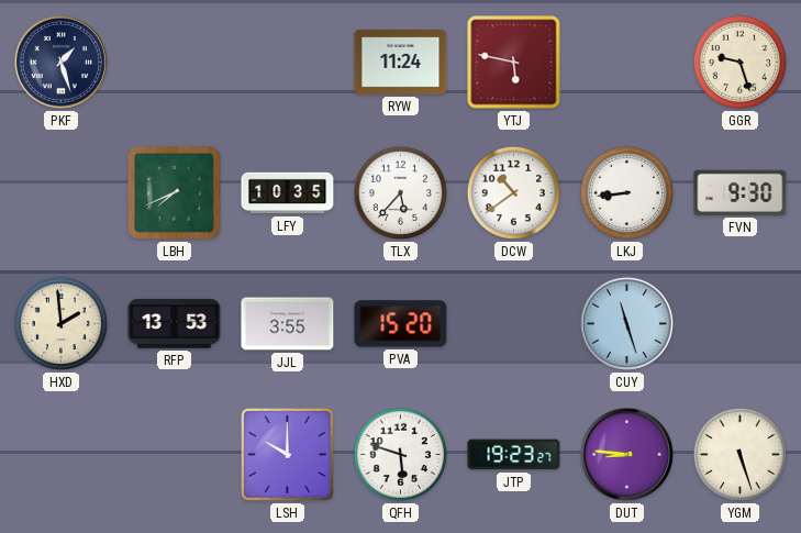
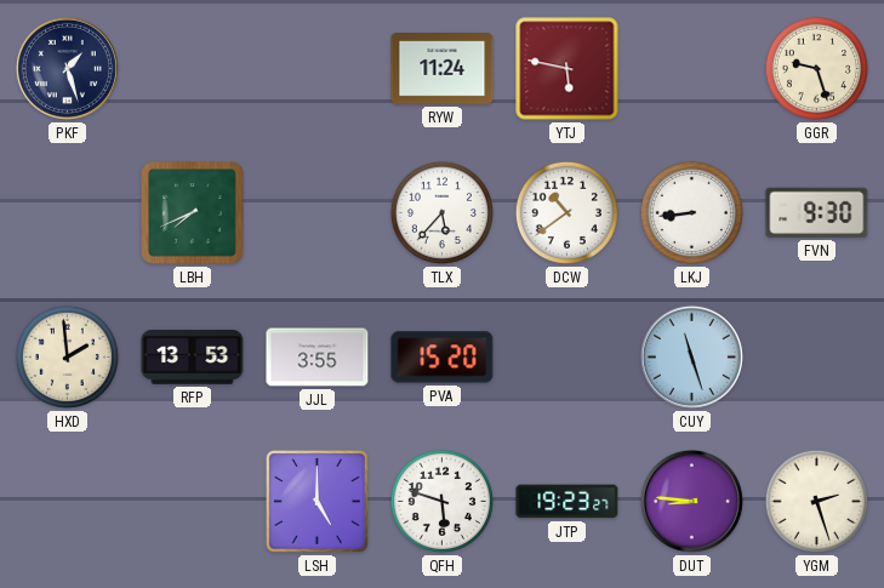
LFY: 10:35 -> none
LSH: 10:00 -> 5:00
YGM: 5:27 -> 2:27
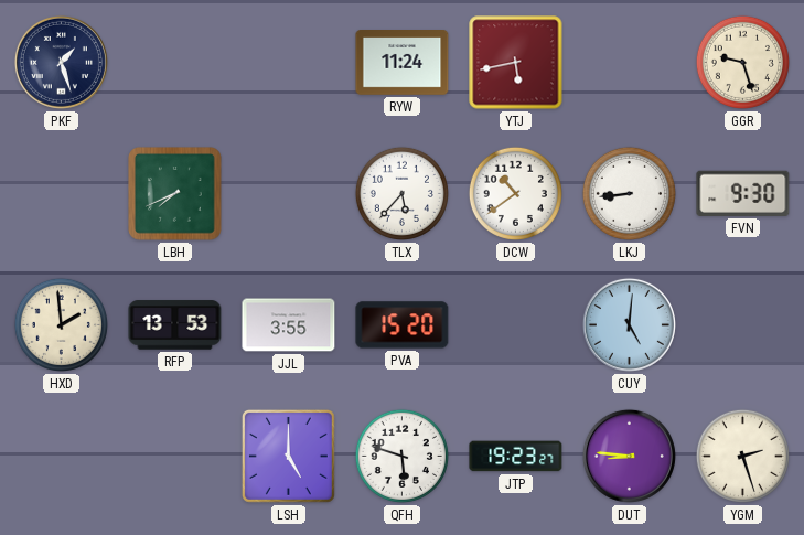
YTJ: 5:47 -> 5:43
CUY: 11:27 -> 5:01
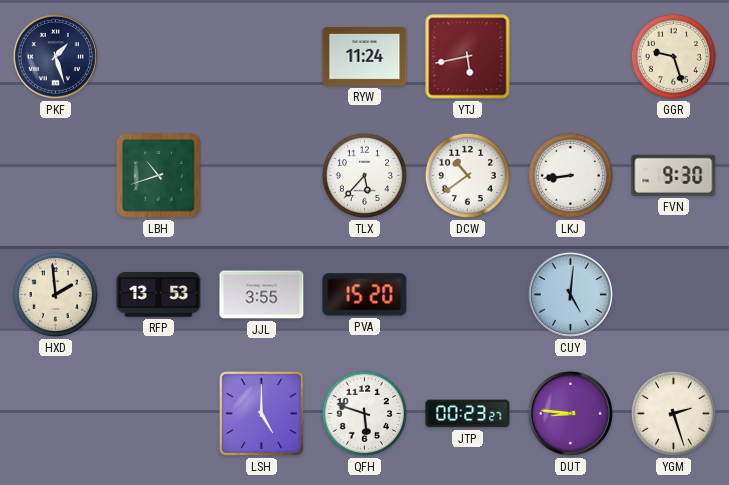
LBH: 7:41 -> 10:42
JTP: 19:23 -> 00:23
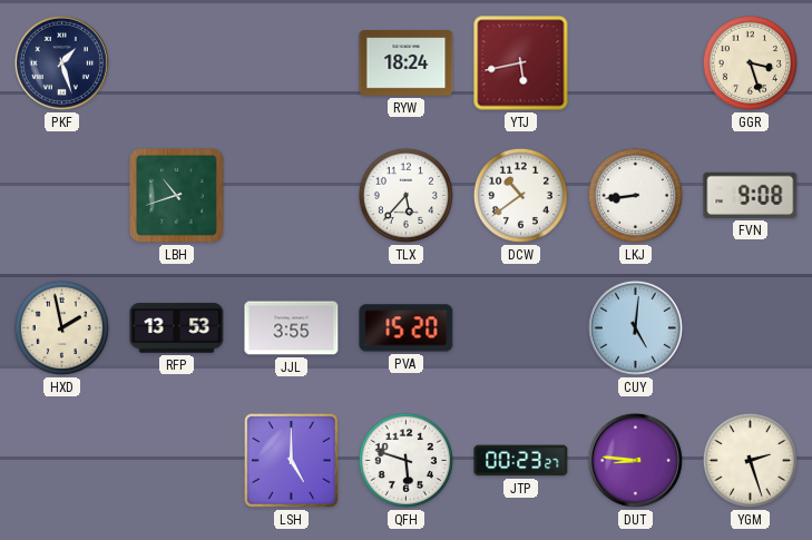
RYW: 11:24 -> 18:24
GGR: 9:27 -> 3:27
FVN: 9:30 -> 9:08
HXD: 1:59 -> 1:58
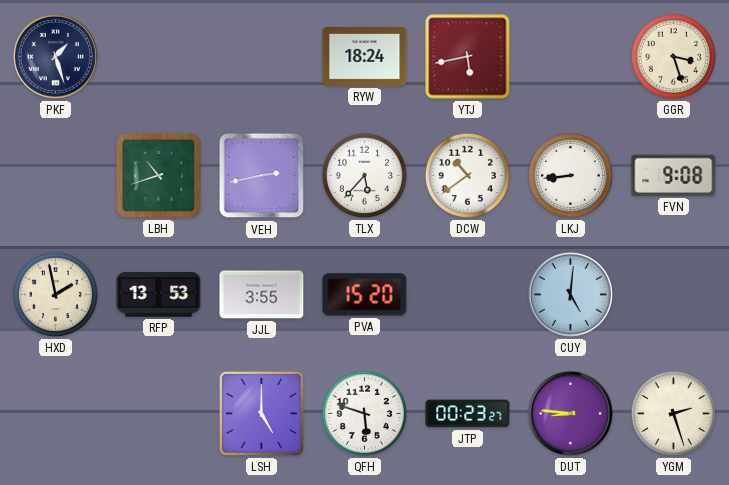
VEH: none -> 2:43
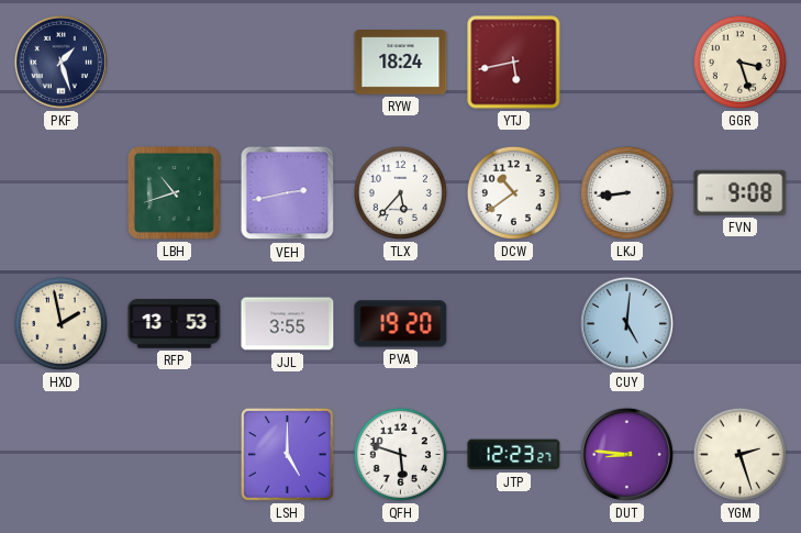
PVA: 15:20 -> 19:20
JTP: 00:23 -> 12:23
